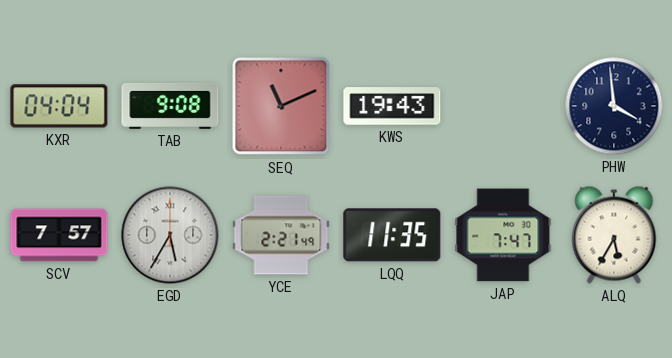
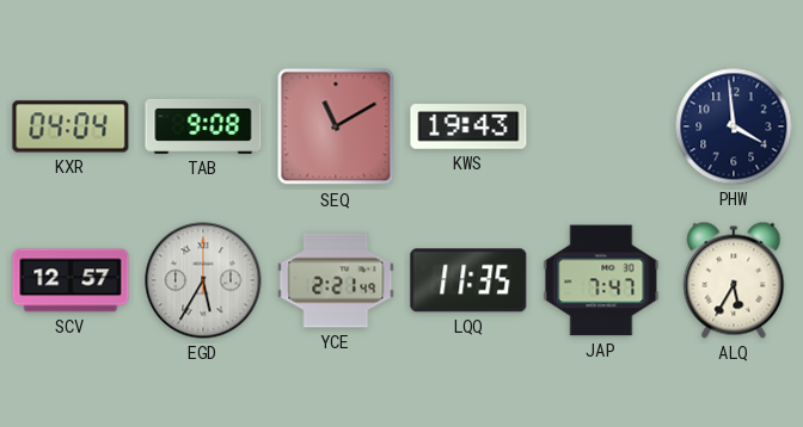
SEQ: 11:11 -> 11:10
SCV: 7:57 -> 12:57
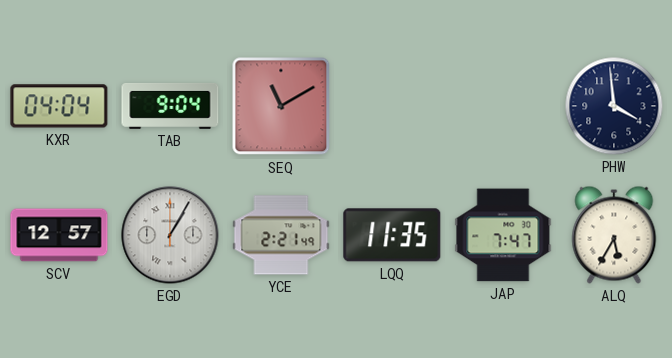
TAB: 9:08 -> 9:04
KWS: 19:43 -> none
EGD: 5:35 -> 1:05
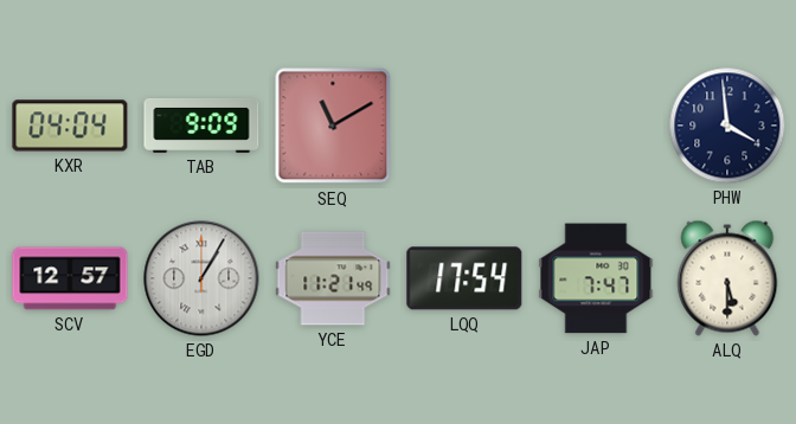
TAB: 9:04 -> 9:09
YCE: 2:21 -> 11:21
LQQ: 11:35 -> 17:54
ALQ: 5:35 -> 5:30
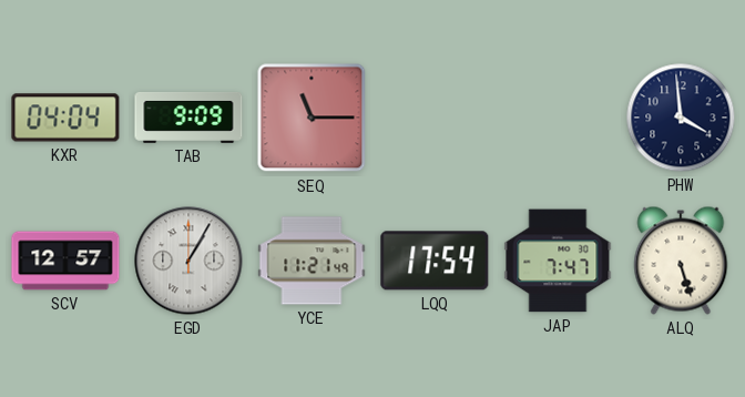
SEQ: 11:10 -> 11:15
ALQ: 5:30 -> 5:27
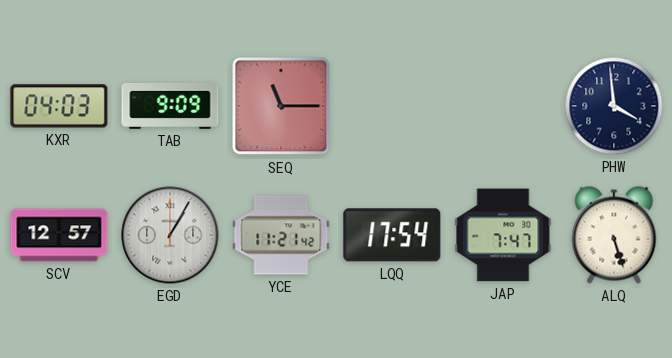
KXR: 04:04 -> 04:03
YCE: 11:21:49 -> 11:21:42
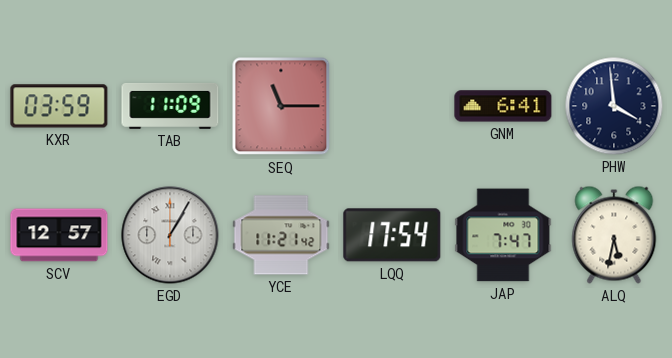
KXR: 04:03 -> 03:59
TAB: 9:09 -> 11:09
GNM: none -> 6:41
ALQ: 5:27 -> 5:32
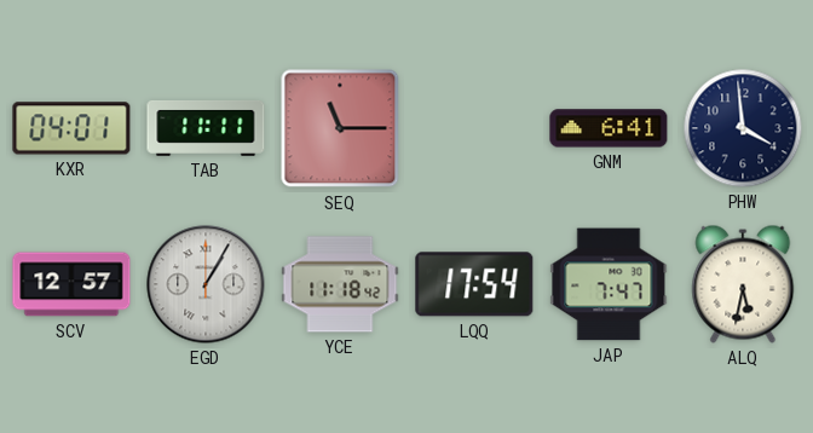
KXR: 03:59 -> 04:01
TAB: 11:09 -> 11:11
YCE: 11:21 -> 11:18
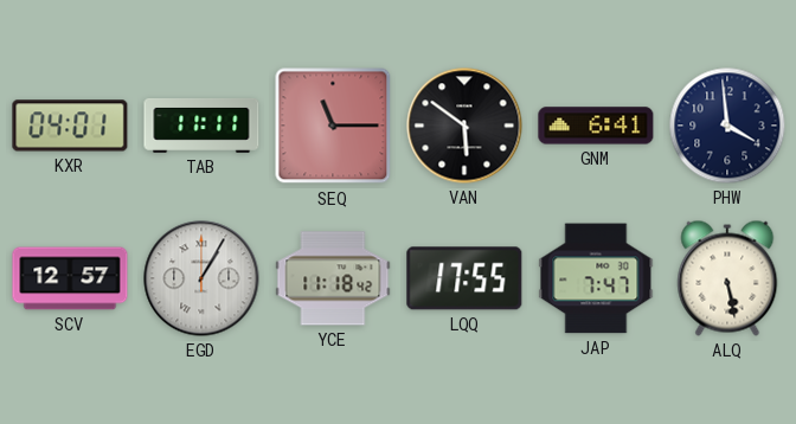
VAN: none -> 5:51
LQQ: 17:54 -> 17:55
ALQ: 5:32 -> 5:28
